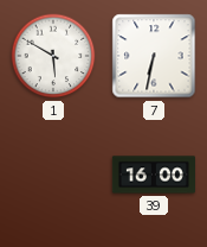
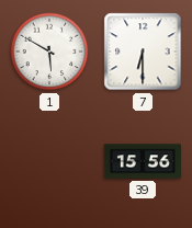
7: 6:32 -> 6:30
39: 16:00 -> 15:56
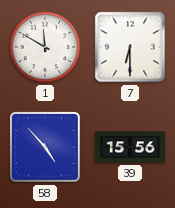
1: 5:50 -> 11:50
58: none -> 4:53
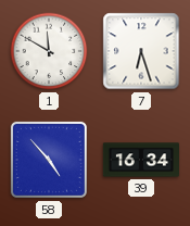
7: 6:30 -> 6:27
39: 15:56 -> 16:34
